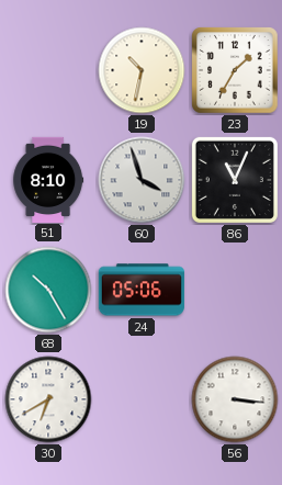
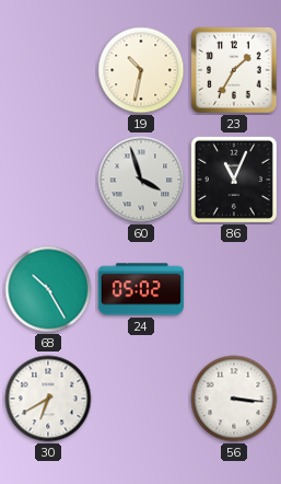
51: 8:10 -> none
24: 05:06 -> 05:02
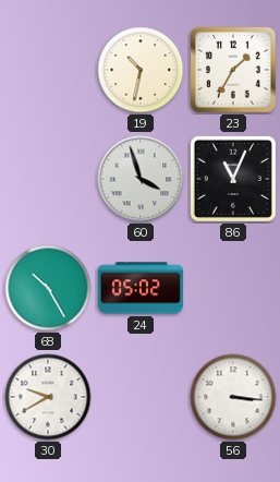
30: 6:40 -> 9:40
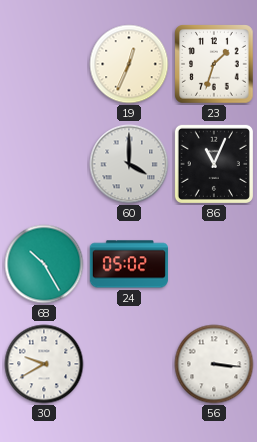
19: 10:32 -> 12:34
23: 1:35 -> 1:33
60: 3:57 -> 4:00
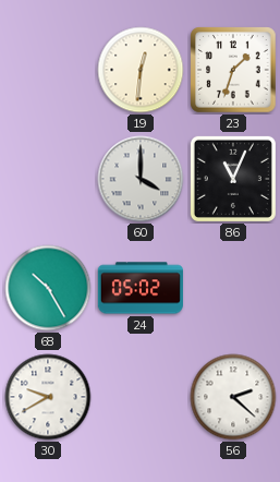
19: 12:34 -> 12:31
56: 3:16 -> 2:22
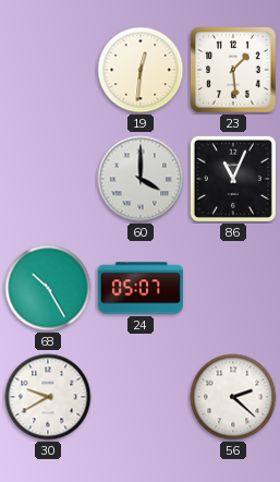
23: 1:33 -> 1:29
24: 05:02 -> 05:07
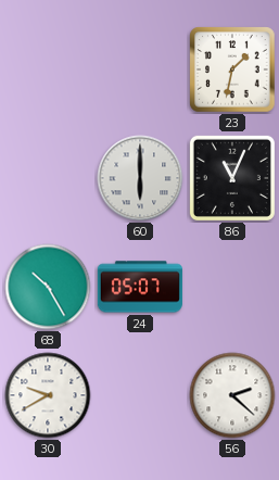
19: 12:31 -> none
23: 1:29 -> 1:32
60: 4:00 -> 6:00
